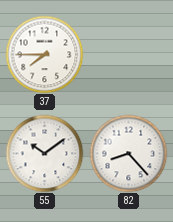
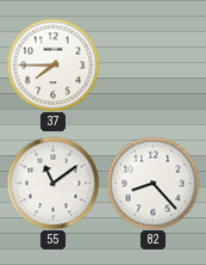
55: 10:09 -> 11:09
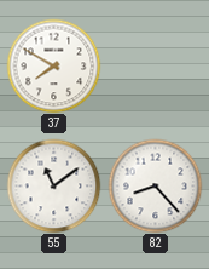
37: 7:45 -> 7:50
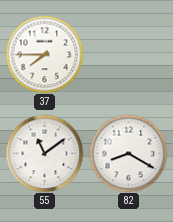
37: 7:50 -> 7:45
82: 8:23 -> 8:20
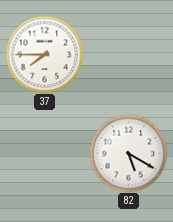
55: 11:09 -> none
82: 8:20 -> 5:20
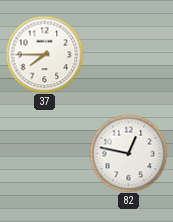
82: 5:20 -> 12:47
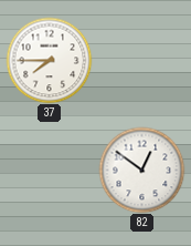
82: 12:47 -> 12:51
